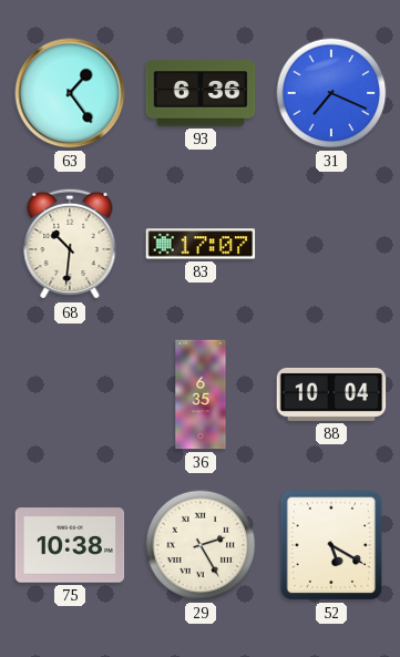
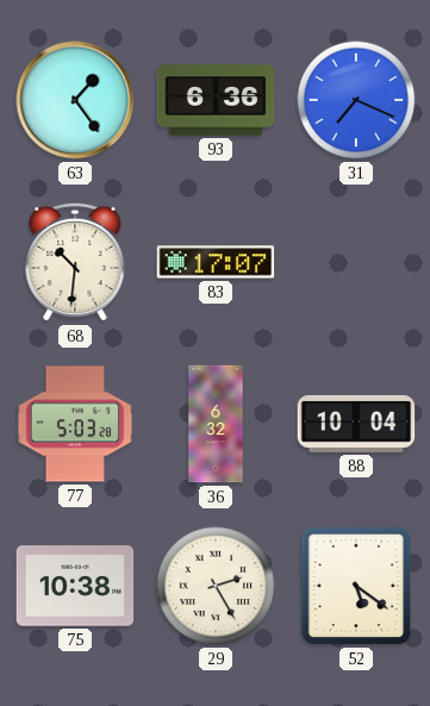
77: none -> 5:03
36: 6:35 -> 6:32
52: 5:20 -> 5:21
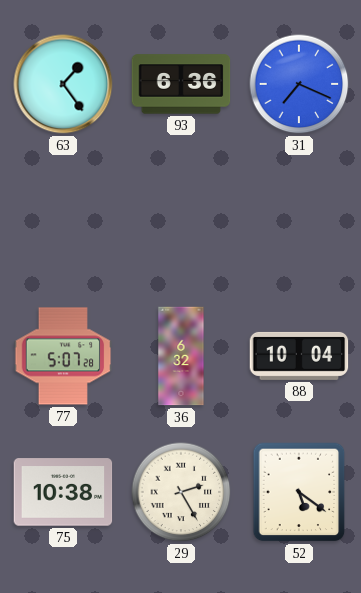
68: 10:31 -> none
83: 17:07 -> none
77: 5:03 -> 5:07
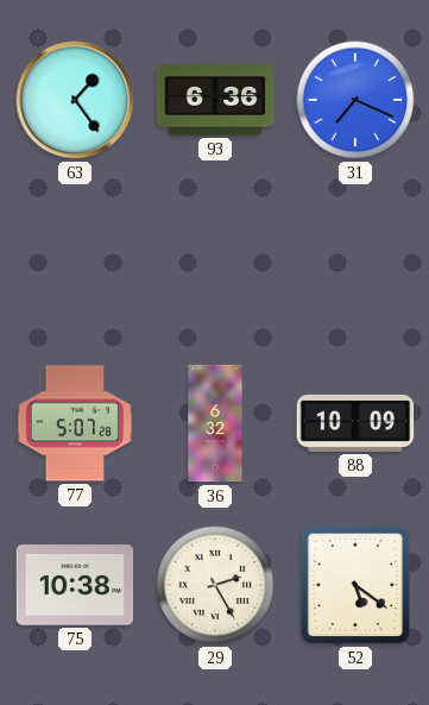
88: 10:04 -> 10:09
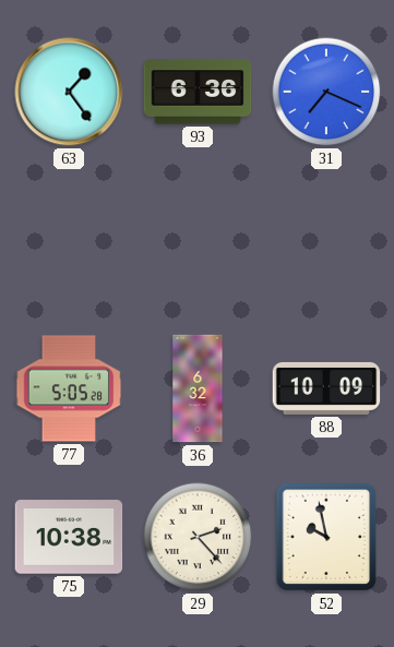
77: 5:07 -> 5:05
29: 2:25 -> 2:23
52: 5:21 -> 9:58
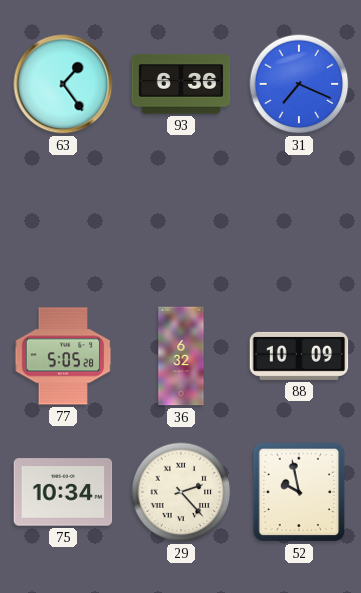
75: 10:38 -> 10:34
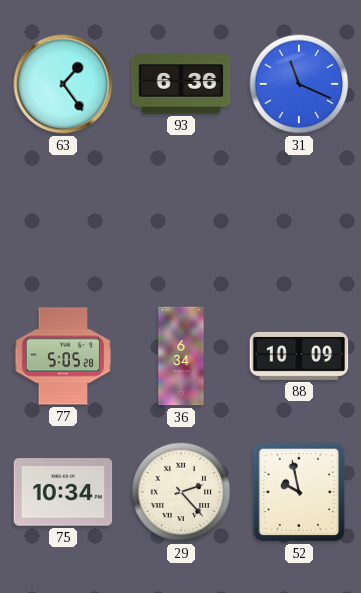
31: 7:19 -> 11:19
36: 6:32 -> 6:34
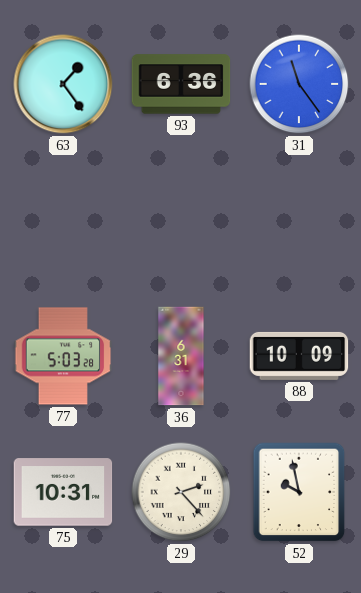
31: 11:19 -> 11:24
77: 5:05 -> 5:03
36: 6:34 -> 6:31
75: 10:34 -> 10:31
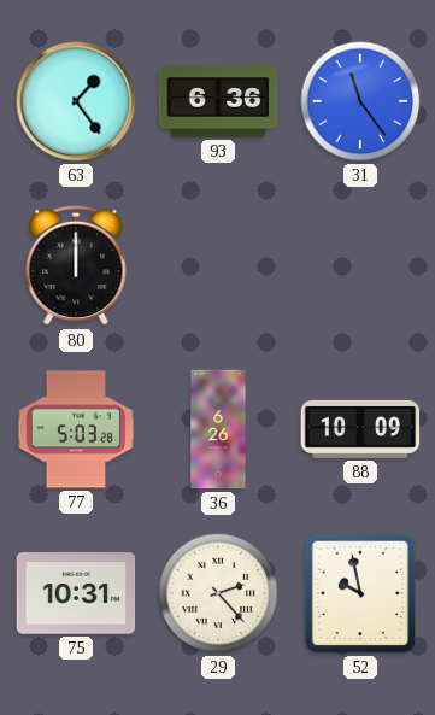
80: none -> 12:00
36: 6:31 -> 6:26
